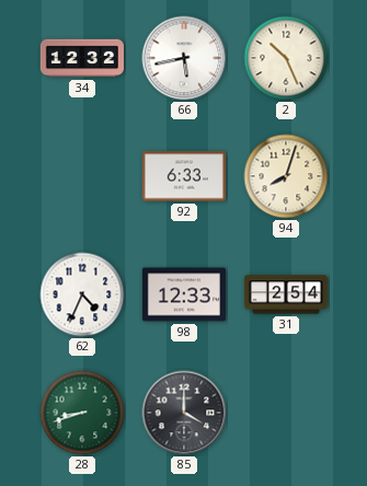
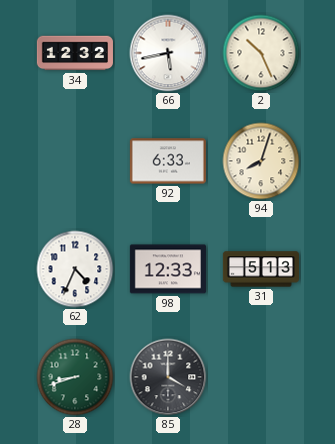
31: 2:54 -> 5:13
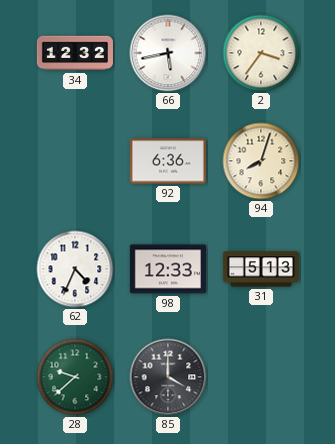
2: 10:26 -> 3:36
92: 6:33 -> 6:36
28: 8:42 -> 9:38
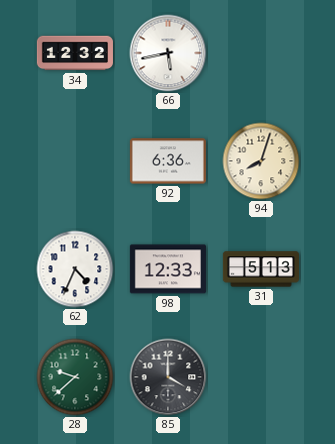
2: 3:36 -> none
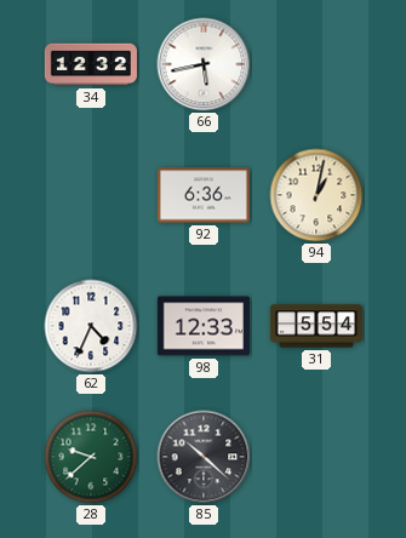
94: 8:03 -> 1:02
31: 5:13 -> 5:54
85: 4:00 -> 10:22
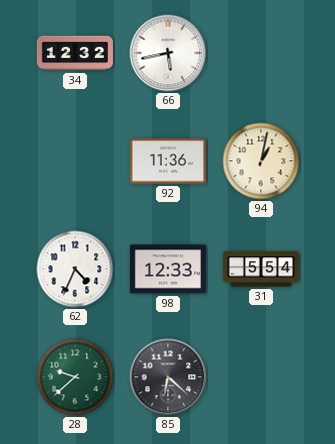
92: 6:36 -> 11:36
85: 10:22 -> 6:22
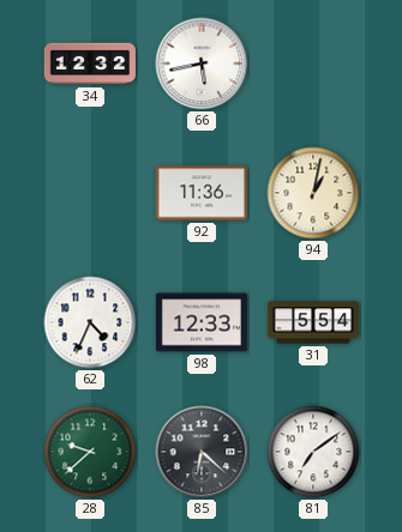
81: none -> 7:09
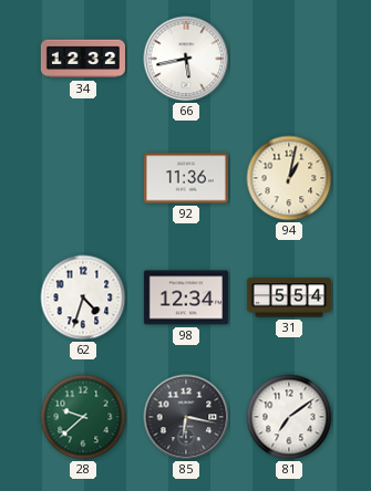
62: 4:34 -> 4:33
98: 12:33 -> 12:34
85: 6:22 -> 6:17
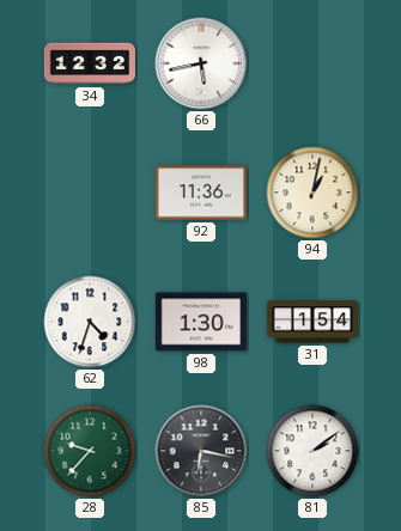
98: 12:34 -> 1:30
31: 5:54 -> 1:54
28: 9:38 -> 9:37
81: 7:09 -> 2:09
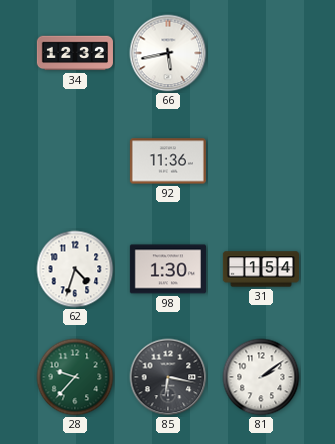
94: 1:02 -> none
